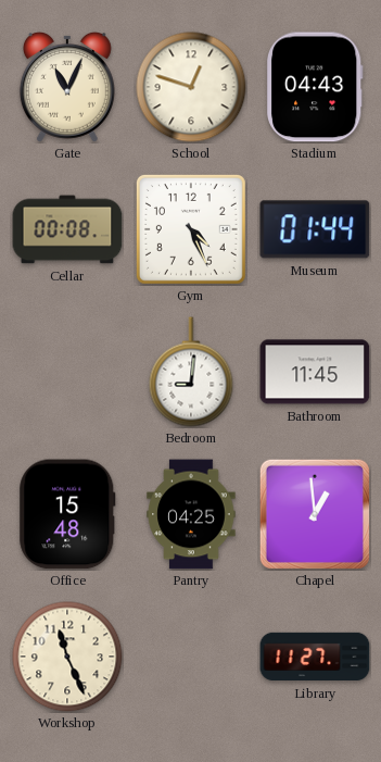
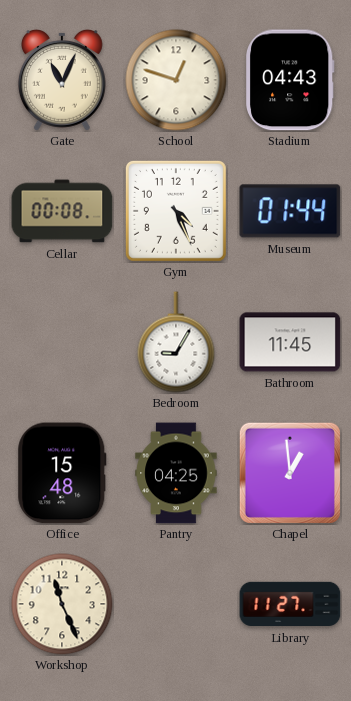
Bedroom: 9:01 -> 9:05
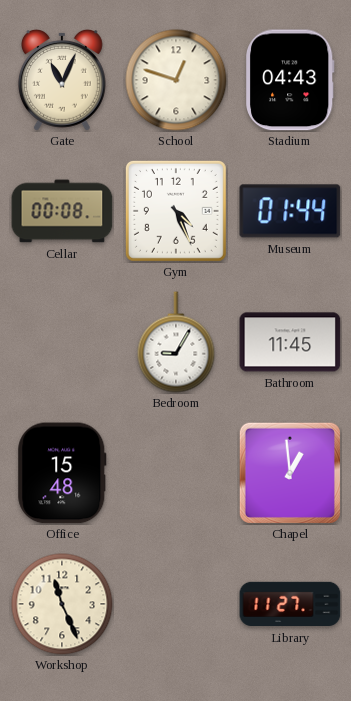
Pantry: 04:25 -> none
